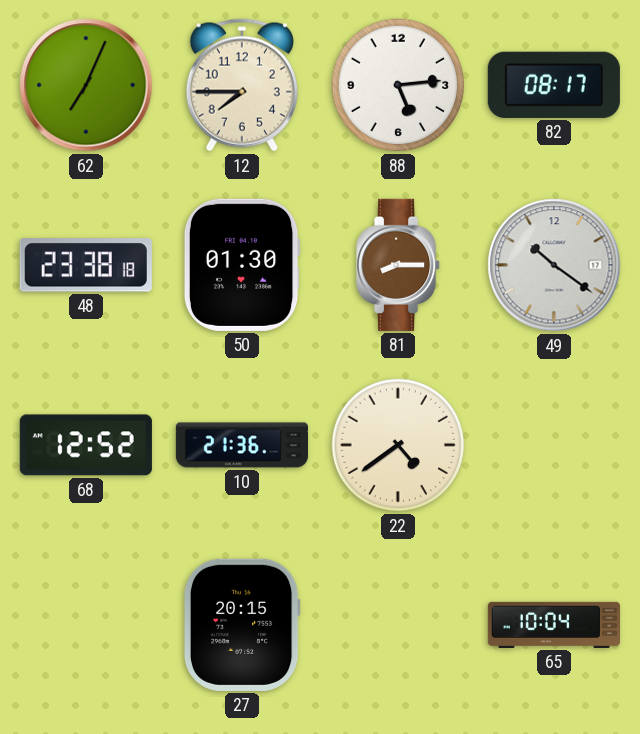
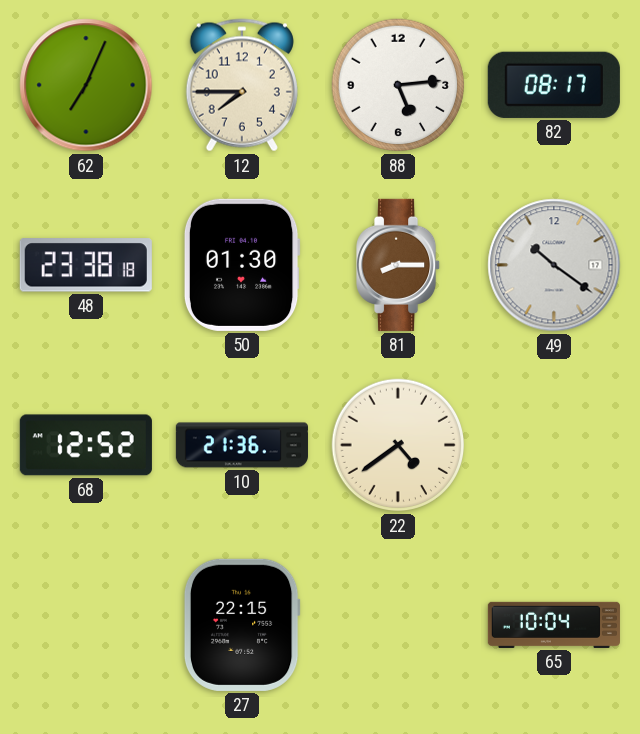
27: 20:15 -> 22:15
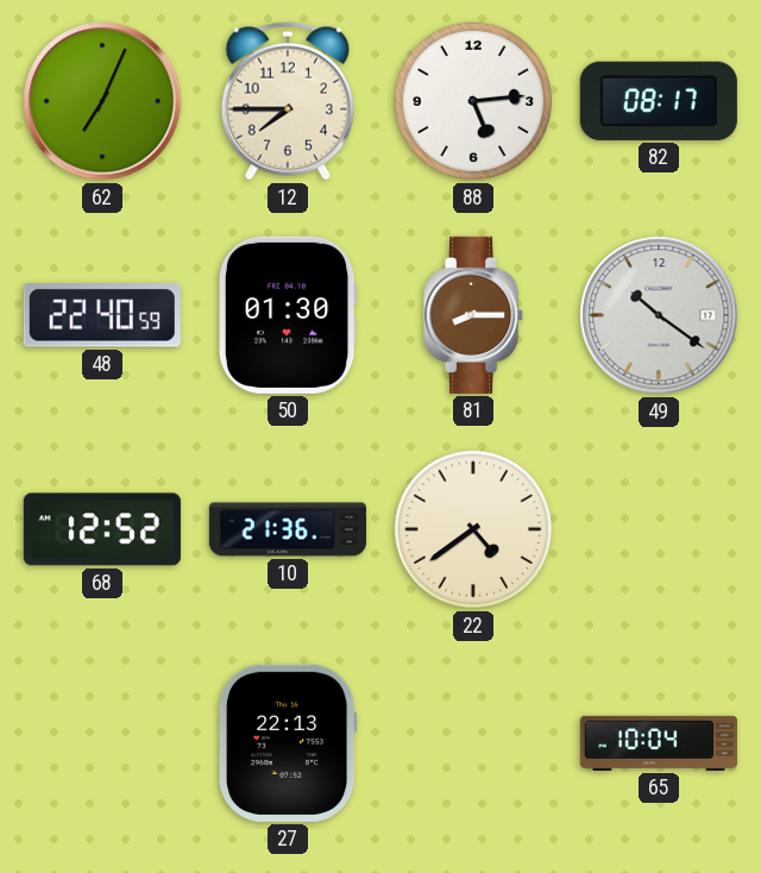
48: 23:38 -> 22:40
27: 22:15 -> 22:13
